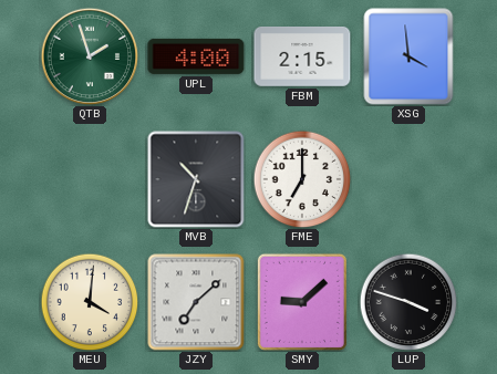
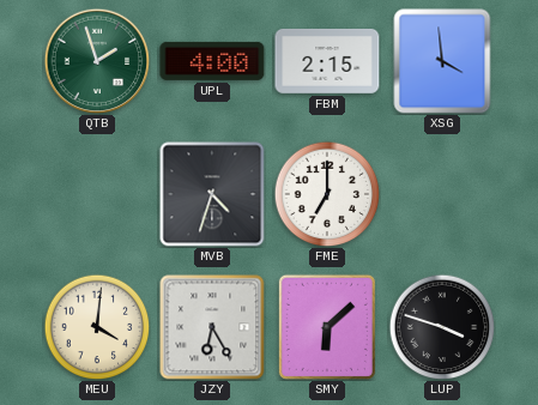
MVB: 10:33 -> 4:33
JZY: 7:08 -> 6:25
SMY: 9:08 -> 6:08
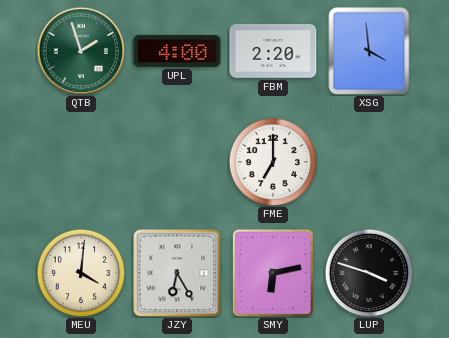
FBM: 2:15 -> 2:20
MVB: 4:33 -> none
SMY: 6:08 -> 6:13
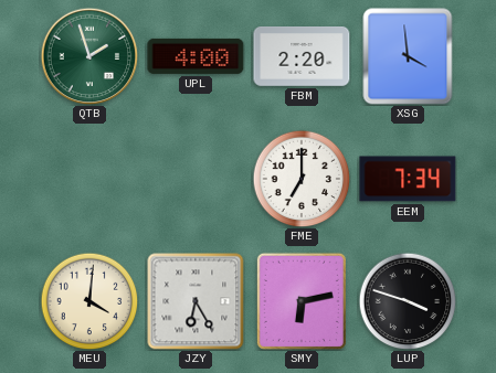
EEM: none -> 7:34
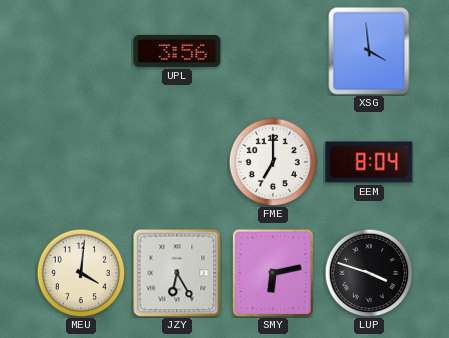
QTB: 1:57 -> none
UPL: 4:00 -> 3:56
FBM: 2:20 -> none
EEM: 7:34 -> 8:04
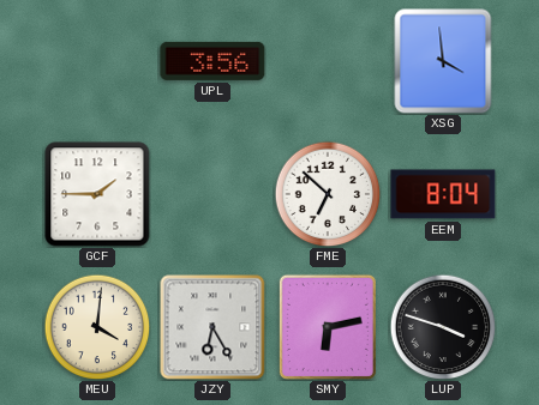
GCF: none -> 1:45
FME: 7:00 -> 6:52
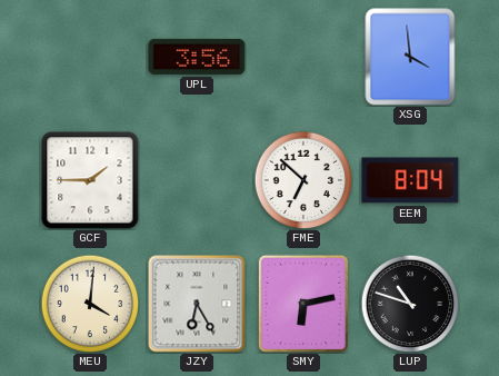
LUP: 3:48 -> 10:48
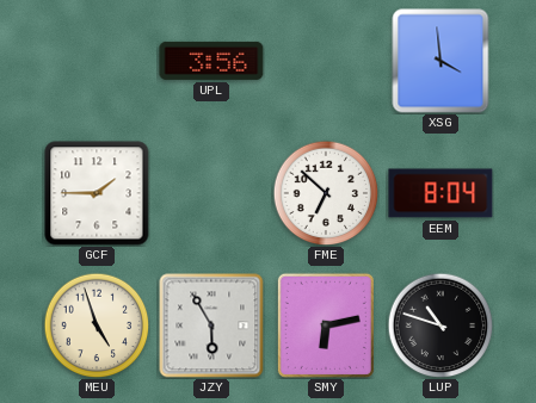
MEU: 4:01 -> 4:57
JZY: 6:25 -> 5:55
